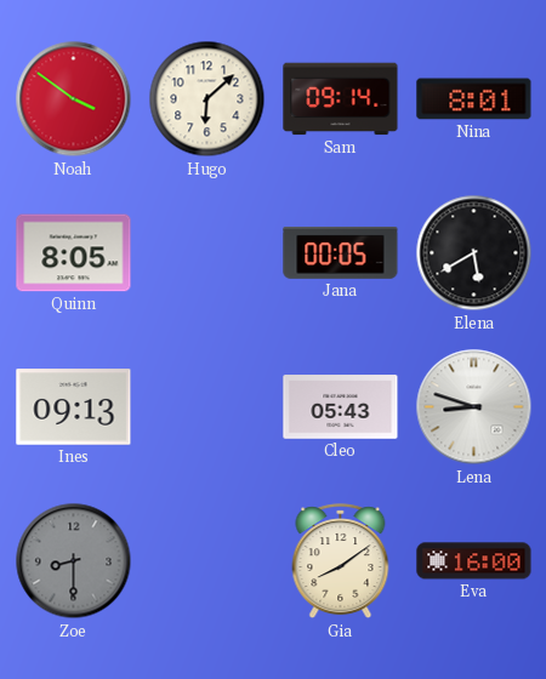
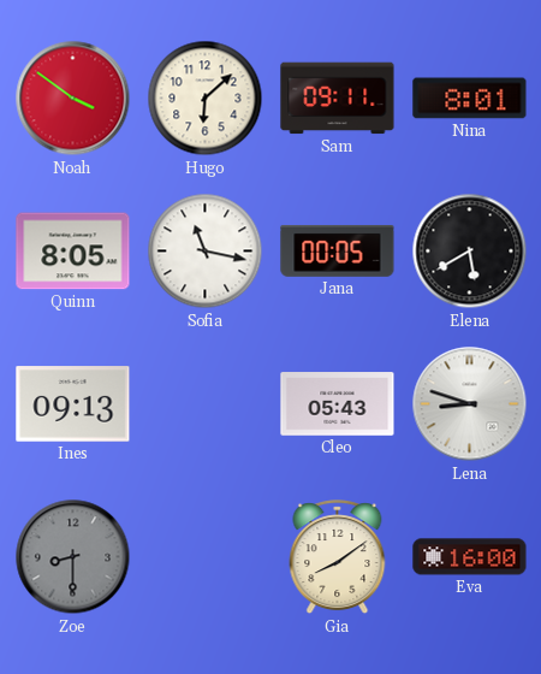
Sam: 09:14 -> 09:11
Sofia: none -> 11:17
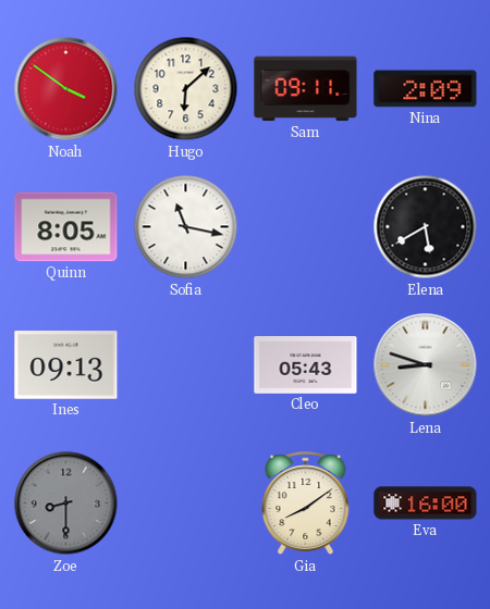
Nina: 8:01 -> 2:09
Jana: 00:05 -> none
